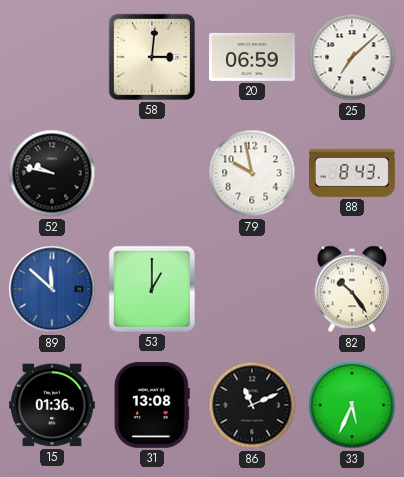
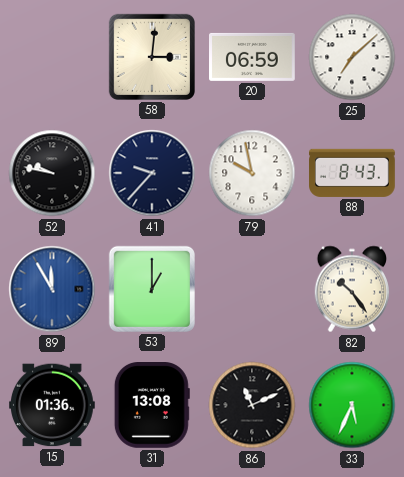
41: none -> 9:37
89: 11:52 -> 11:55
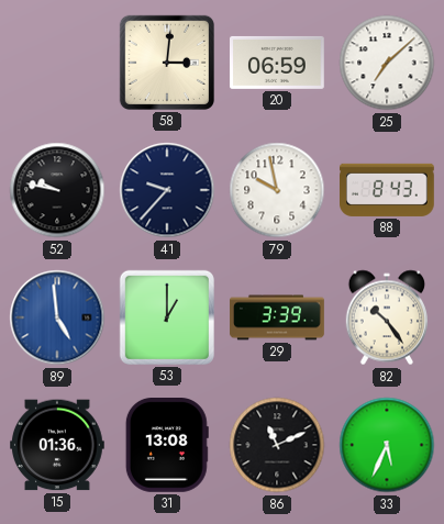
89: 11:55 -> 4:59
29: none -> 3:39
